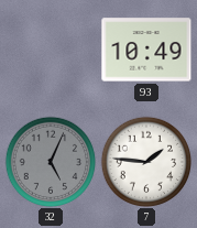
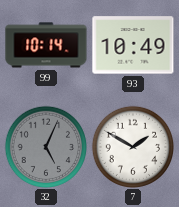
99: none -> 10:14
7: 1:46 -> 1:50
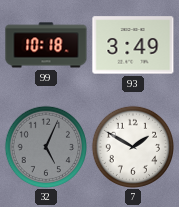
99: 10:14 -> 10:18
93: 10:49 -> 3:49
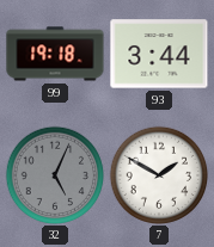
99: 10:18 -> 19:18
93: 3:49 -> 3:44
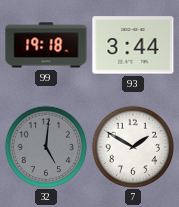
32: 5:04 -> 5:01
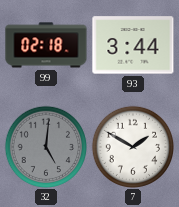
99: 19:18 -> 02:18
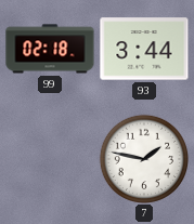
32: 5:01 -> none
7: 1:50 -> 1:47
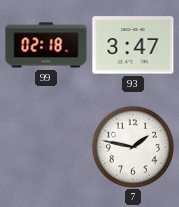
93: 3:44 -> 3:47
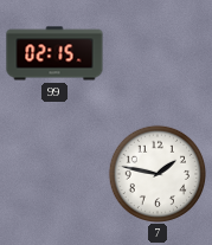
99: 02:18 -> 02:15
93: 3:47 -> none
